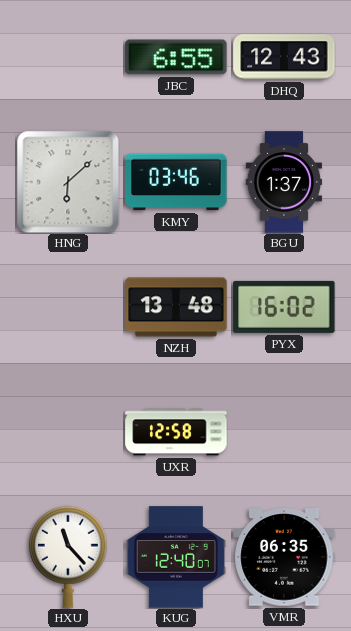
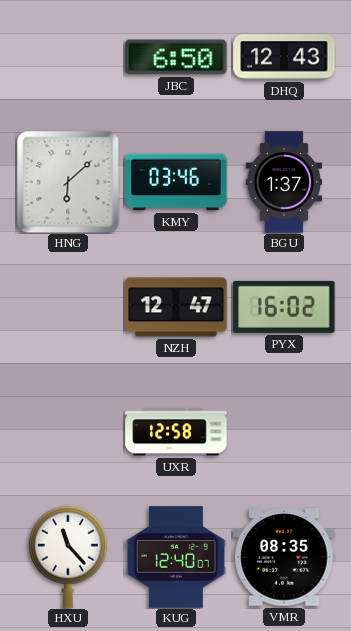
JBC: 6:55 -> 6:50
NZH: 13:48 -> 12:47
VMR: 06:35 -> 08:35
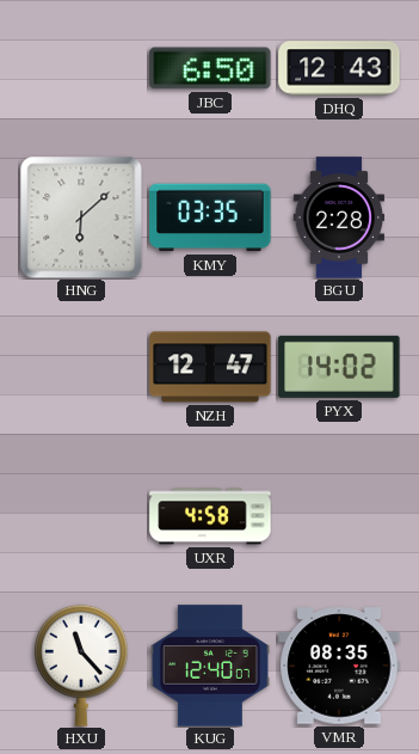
KMY: 03:46 -> 03:35
BGU: 1:37 -> 2:28
PYX: 16:02 -> 14:02
UXR: 12:58 -> 4:58
